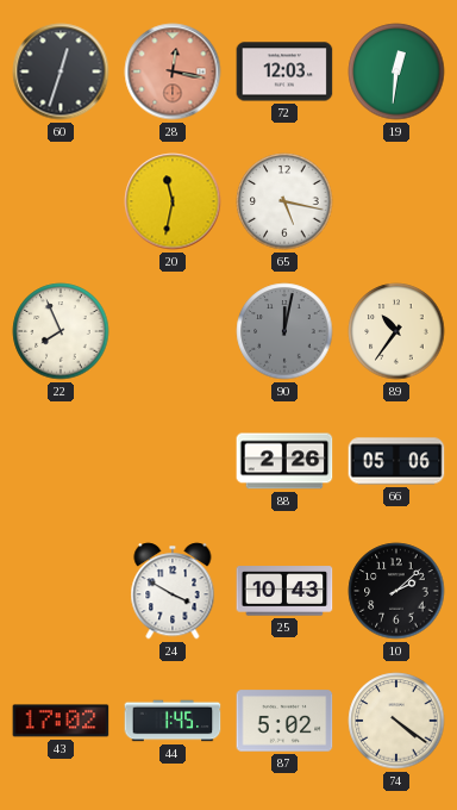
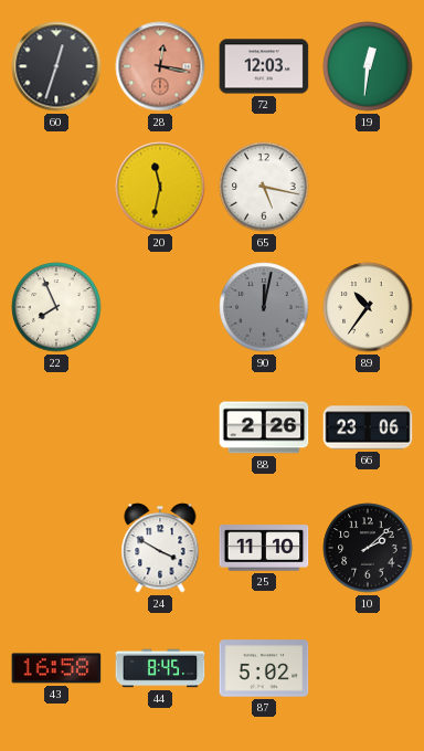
66: 05:06 -> 23:06
25: 10:43 -> 11:10
43: 17:02 -> 16:58
44: 1:45 -> 8:45
74: 4:21 -> none
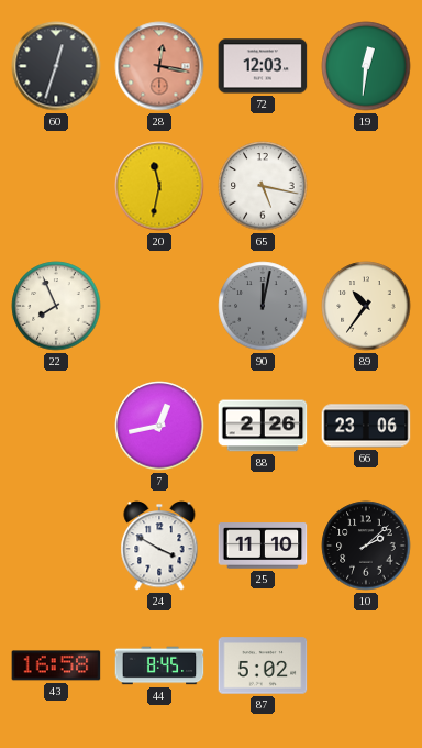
7: none -> 12:43
